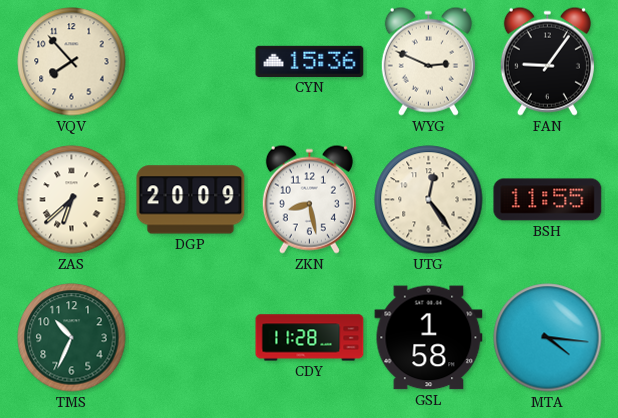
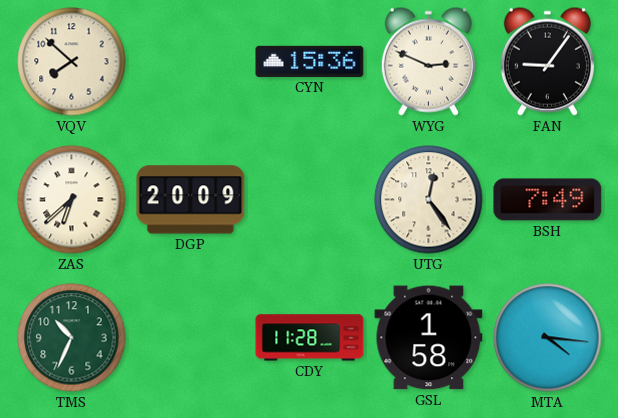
VQV: 7:53 -> 7:52
ZKN: 8:28 -> none
BSH: 11:55 -> 7:49
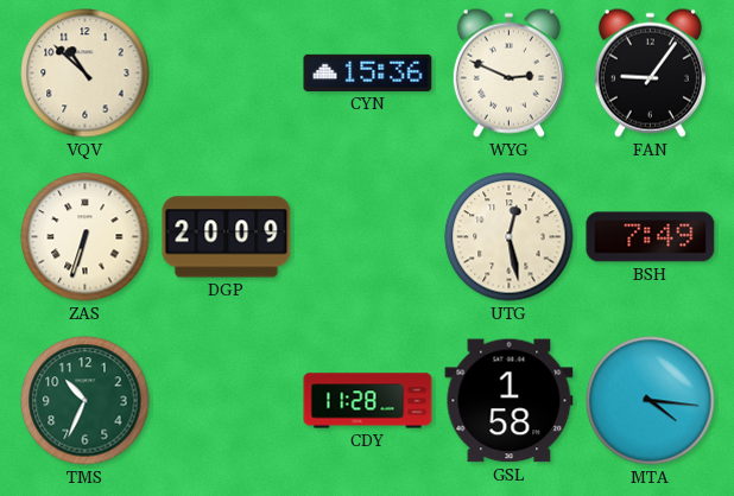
VQV: 7:52 -> 10:52
ZAS: 6:38 -> 6:33
UTG: 12:24 -> 12:28
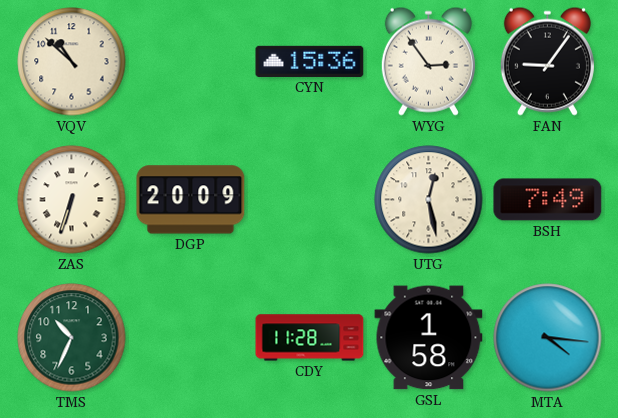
WYG: 2:49 -> 2:54
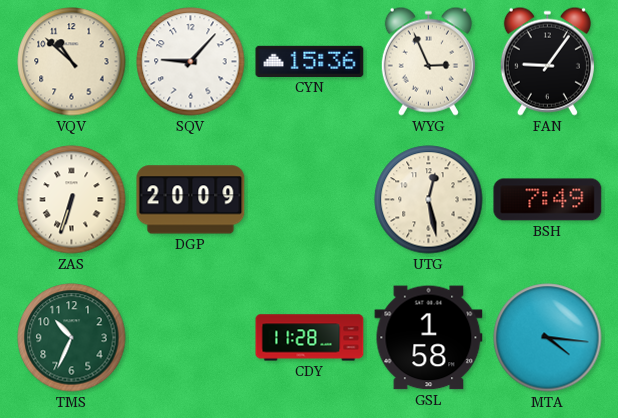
SQV: none -> 9:07
WYG: 2:54 -> 2:56
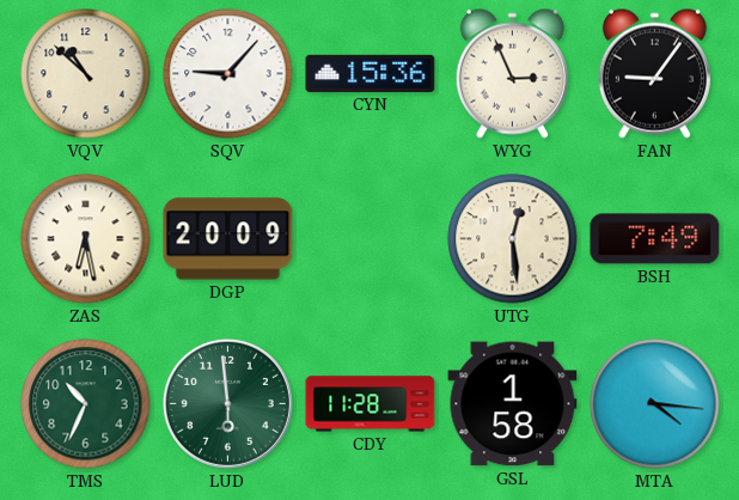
ZAS: 6:33 -> 6:28
UTG: 12:28 -> 12:29
LUD: none -> 5:59
